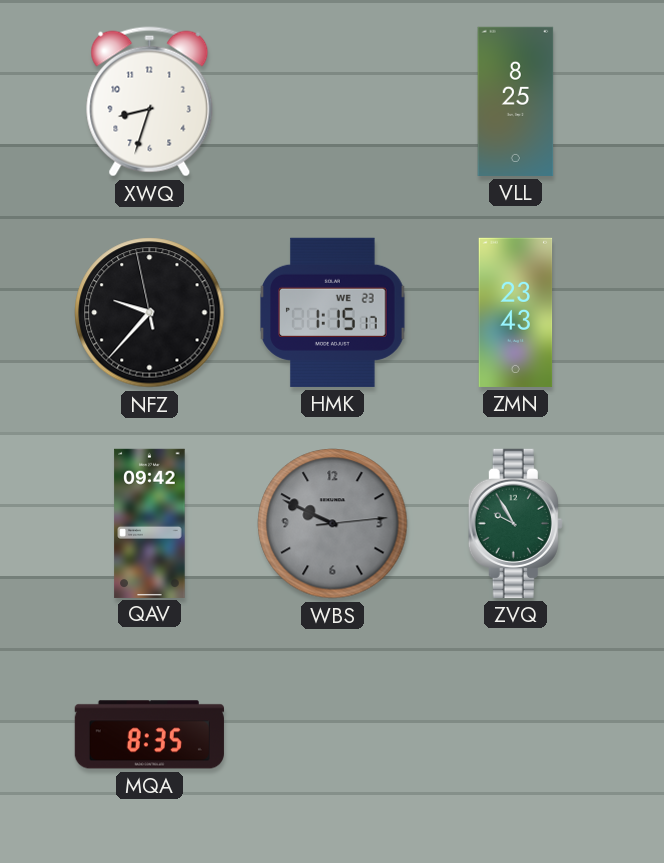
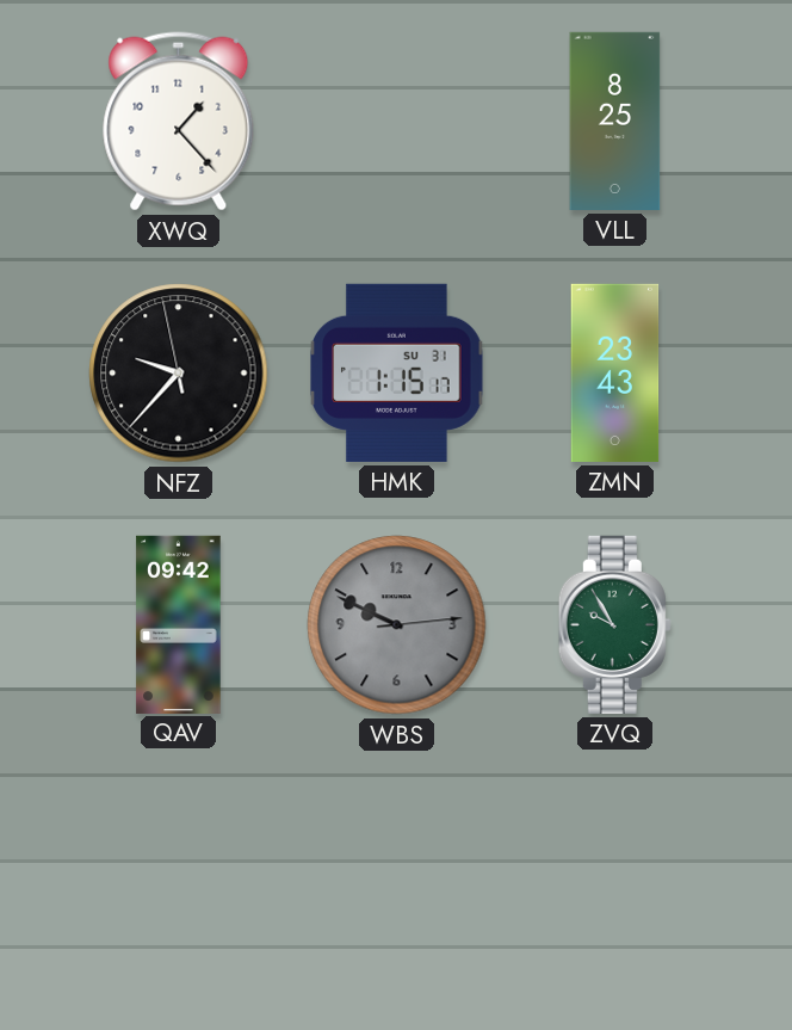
XWQ: 8:33 -> 1:23
HMK date: WE 23 -> SU 31
MQA: 8:35 -> none
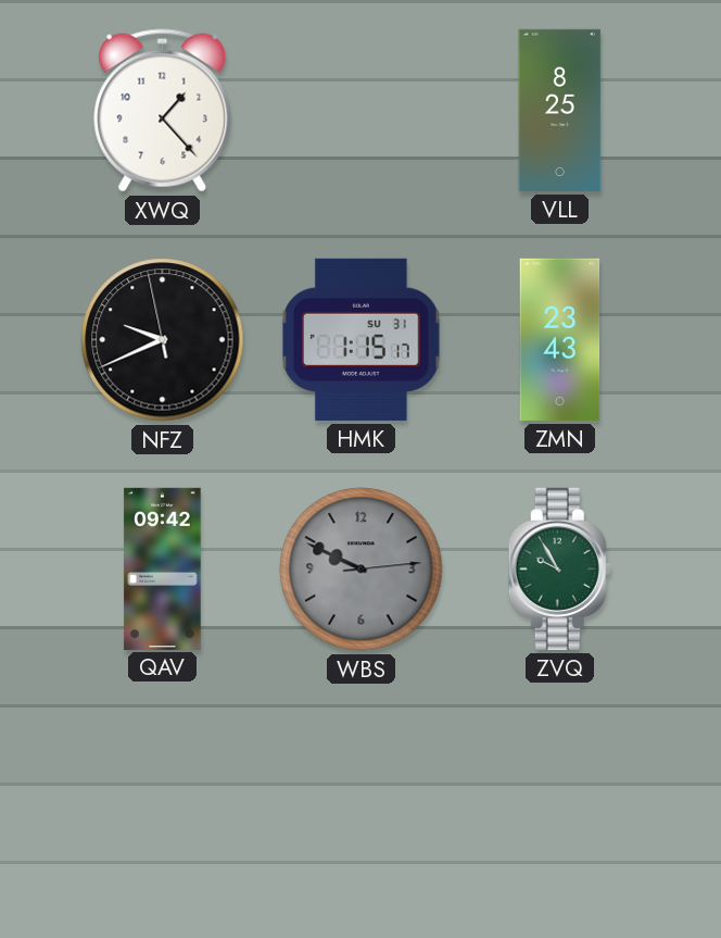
NFZ: 9:36 -> 9:40
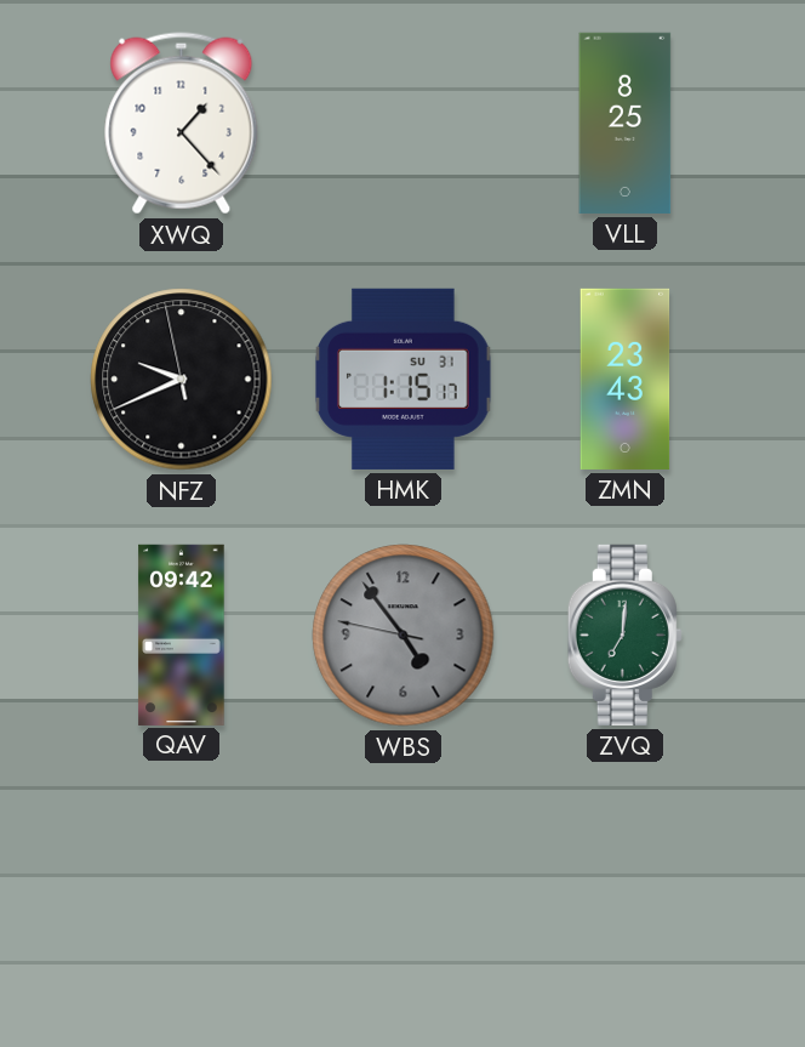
WBS: 9:49 -> 4:53
ZVQ: 9:55 -> 7:01
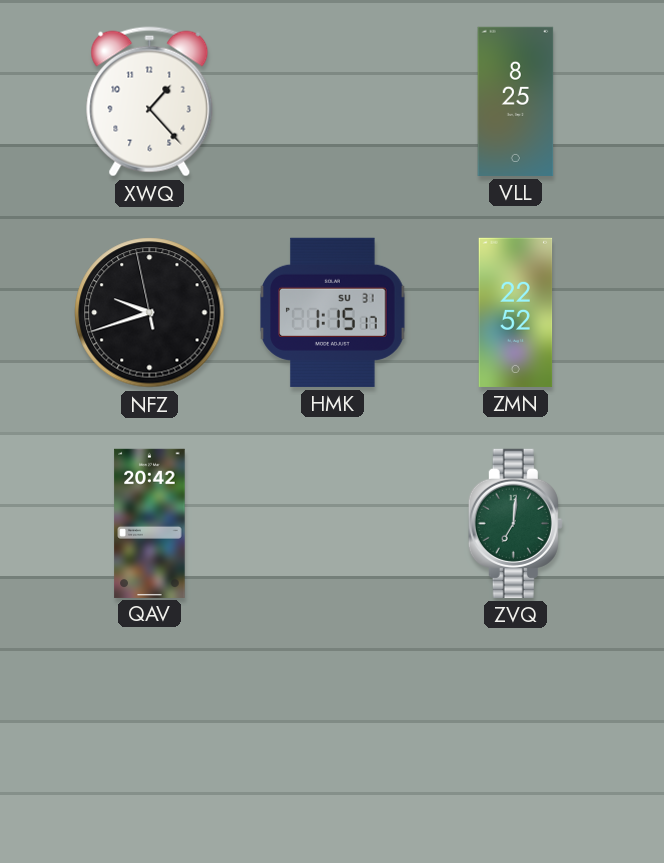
NFZ: 9:40 -> 9:41
ZMN: 23:43 -> 22:52
QAV: 09:42 -> 20:42
WBS: 4:53 -> none
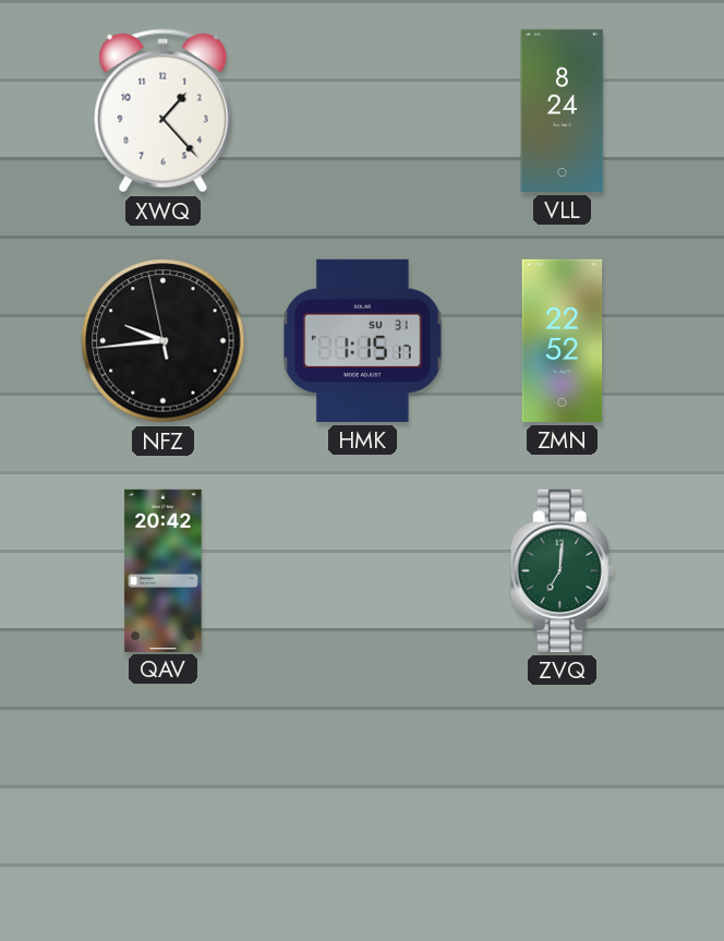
VLL: 8:25 -> 8:24
NFZ: 9:41 -> 9:43
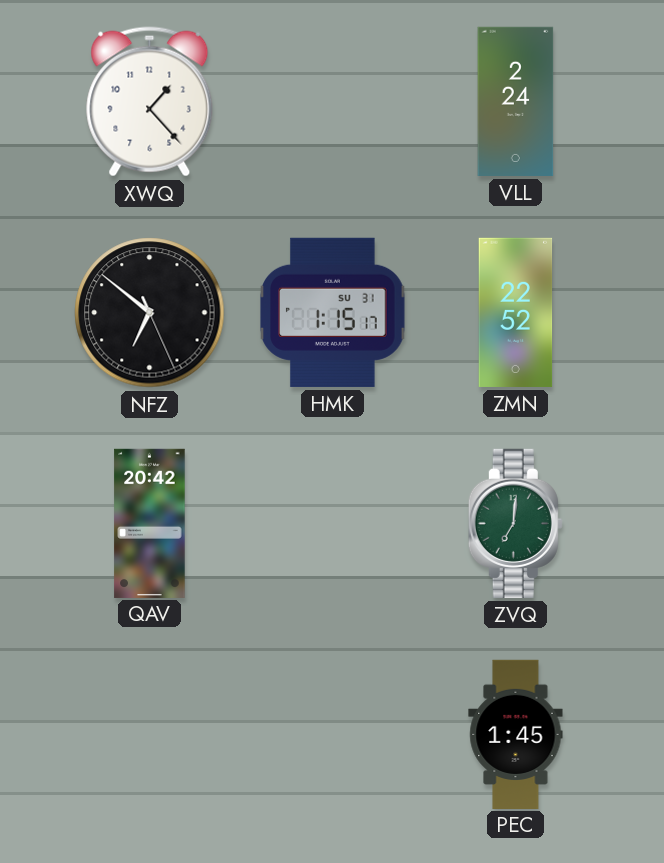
VLL: 8:24 -> 2:24
NFZ: 9:43 -> 6:51
PEC: none -> 1:45
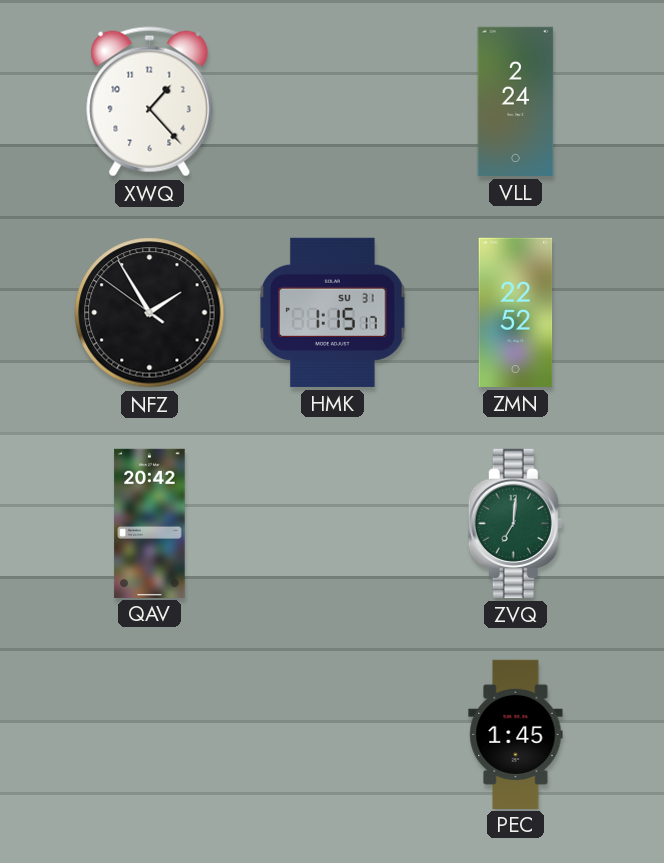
NFZ: 6:51 -> 1:54
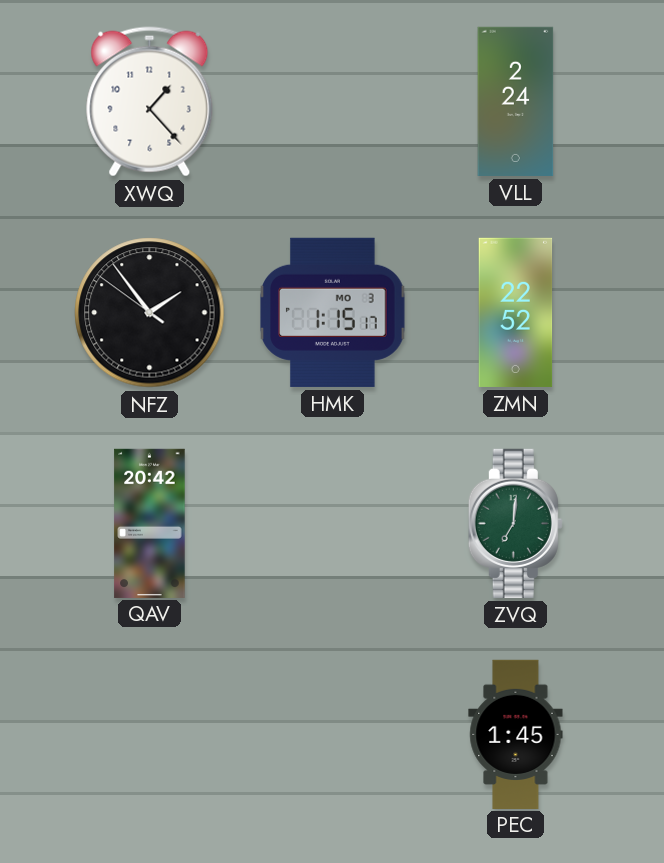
NFZ: 1:54 -> 1:53
HMK date: SU 31 -> MO 3
